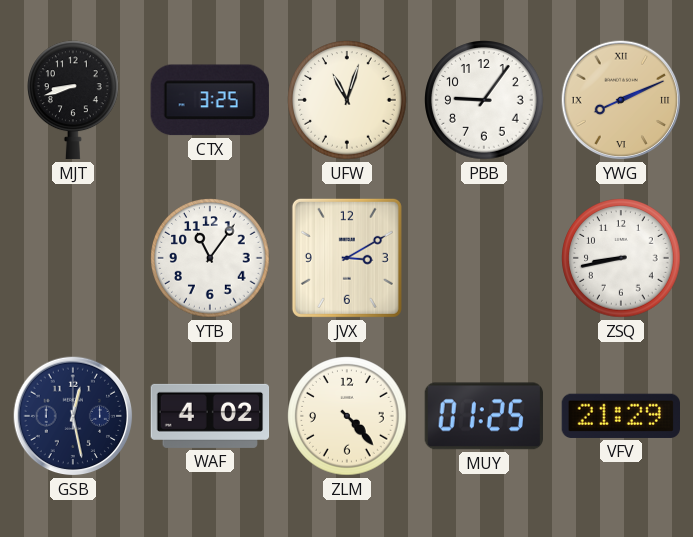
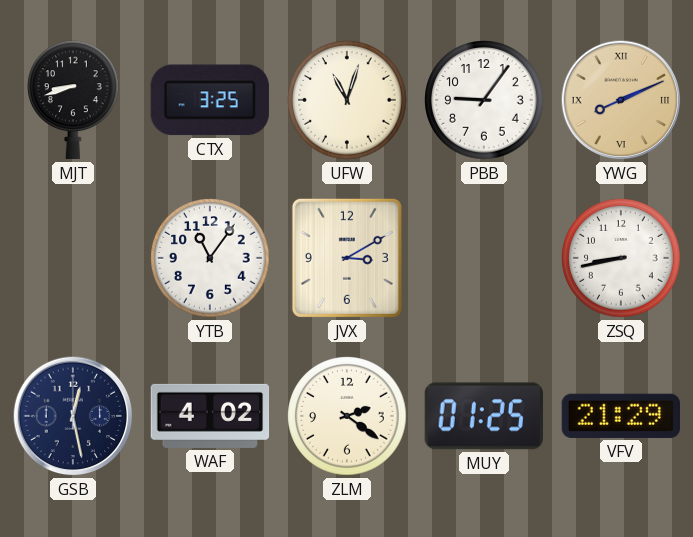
ZLM: 4:23 -> 2:21
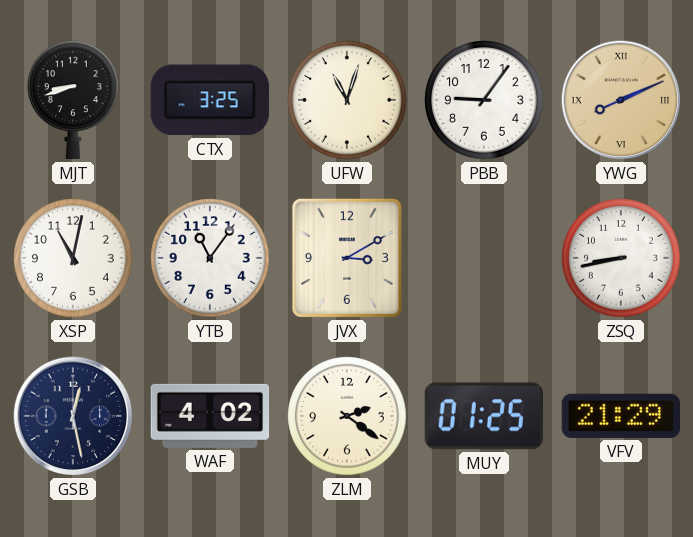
XSP: none -> 11:02
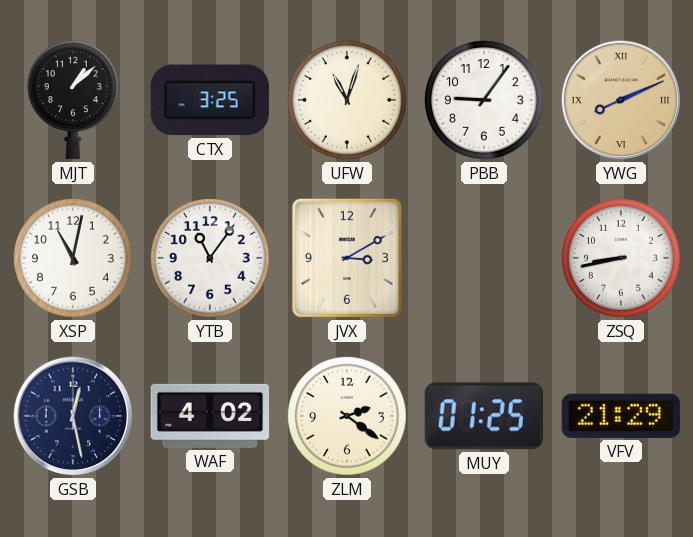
MJT: 8:42 -> 1:08
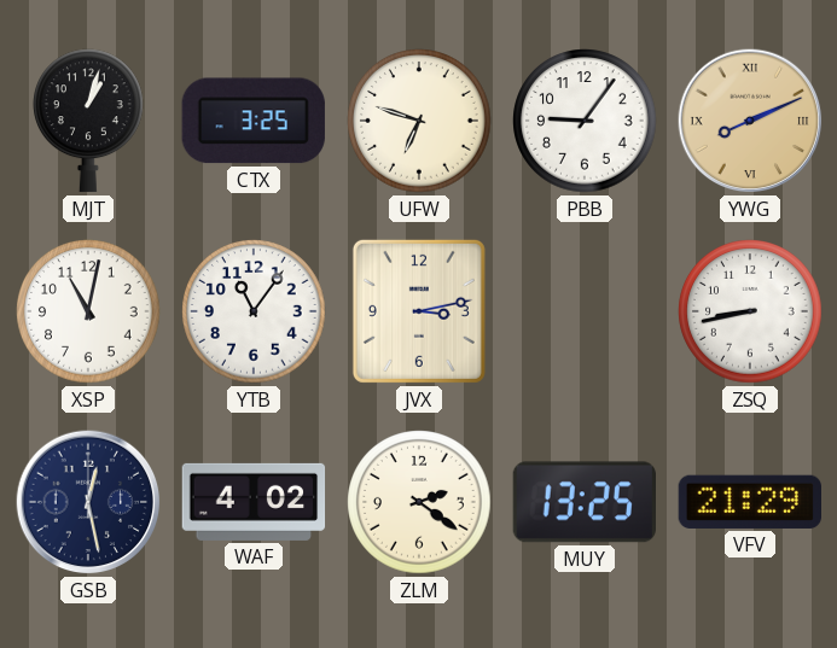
MJT: 1:08 -> 1:03
UFW: 11:03 -> 6:48
JVX: 3:10 -> 3:13
MUY: 01:25 -> 13:25
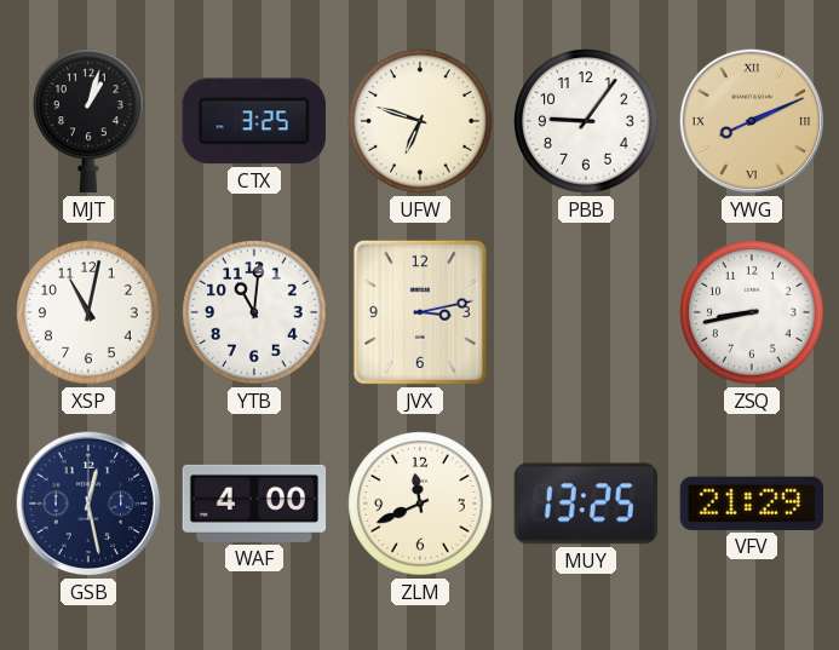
YTB: 11:06 -> 11:01
WAF: 4:02 -> 4:00
ZLM: 2:21 -> 11:41
